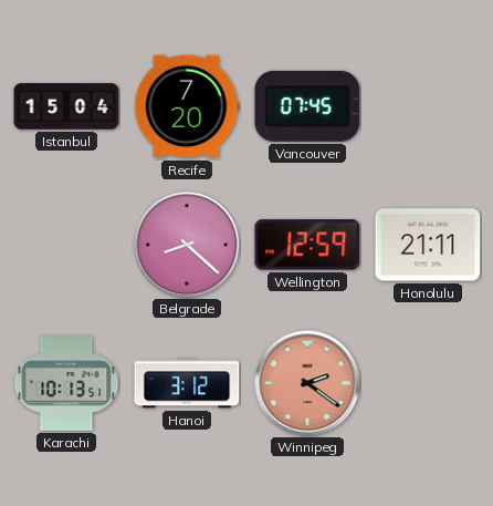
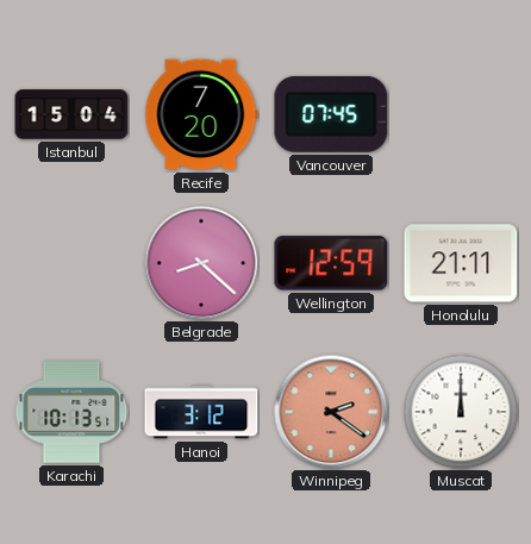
Muscat: none -> 12:00
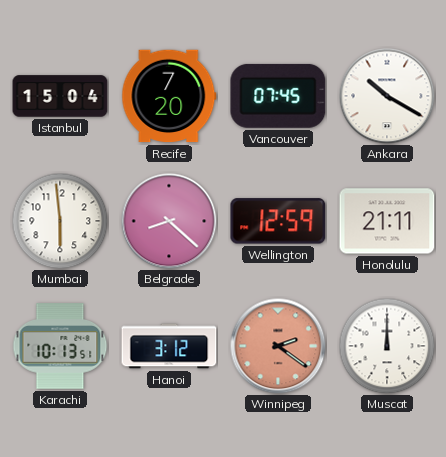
Ankara: none -> 10:20
Mumbai: none -> 5:59
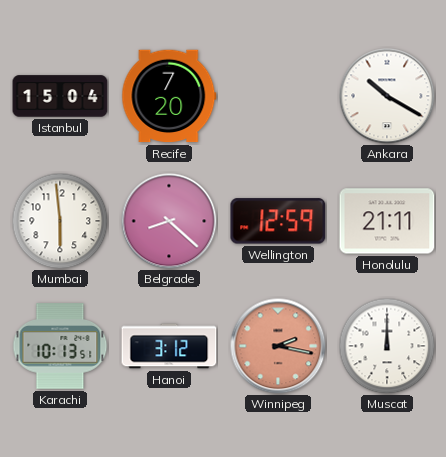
Vancouver: 07:45 -> none
Winnipeg: 2:21 -> 2:17
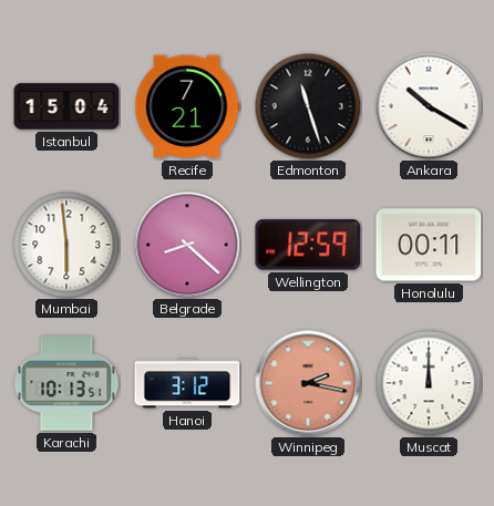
Recife: 7:20 -> 7:21
Edmonton: none -> 11:27
Honolulu: 21:11 -> 00:11
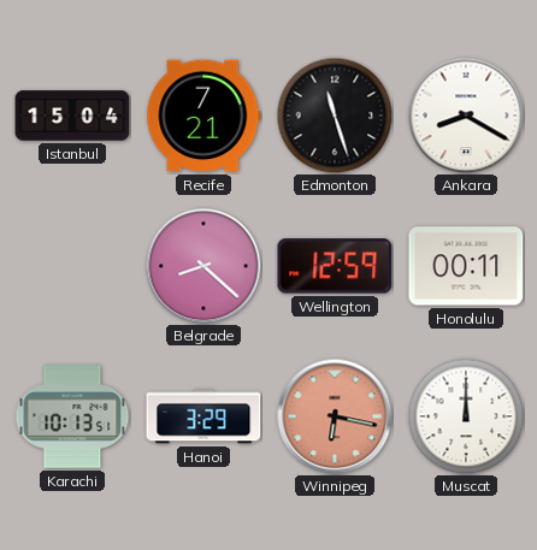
Ankara: 10:20 -> 8:20
Mumbai: 5:59 -> none
Hanoi: 3:12 -> 3:29
Winnipeg: 2:17 -> 6:17
